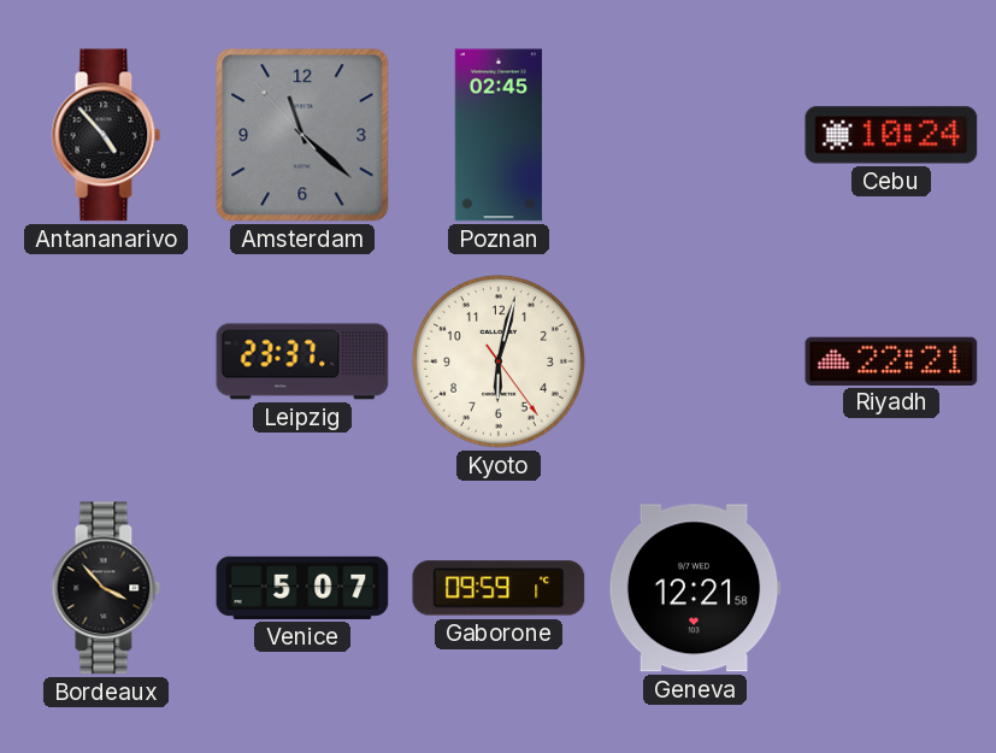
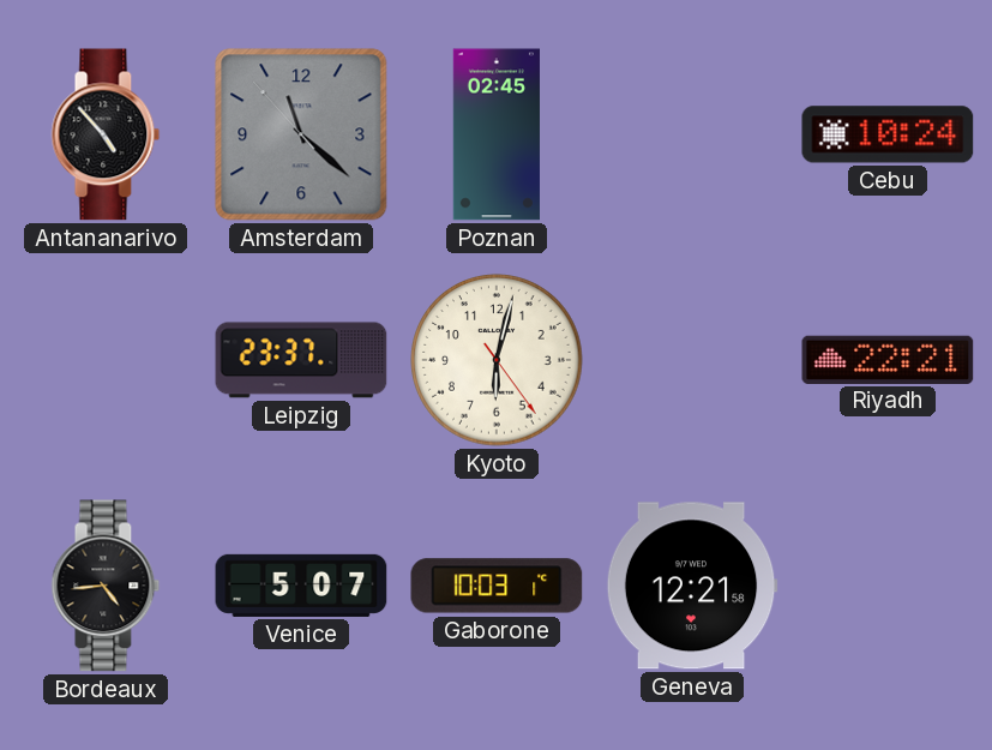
Bordeaux: 3:53 -> 4:44
Gaborone: 09:59 -> 10:03
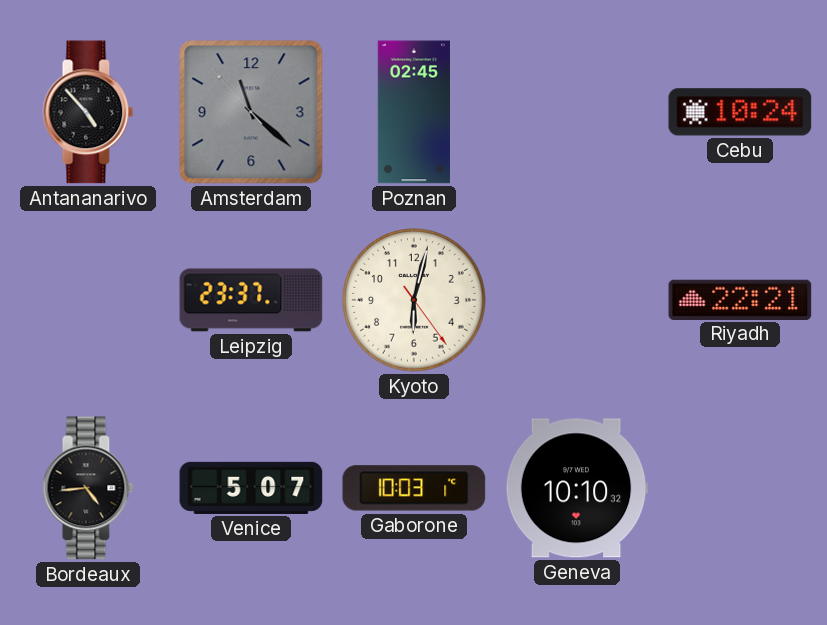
Geneva: 12:21 -> 10:10
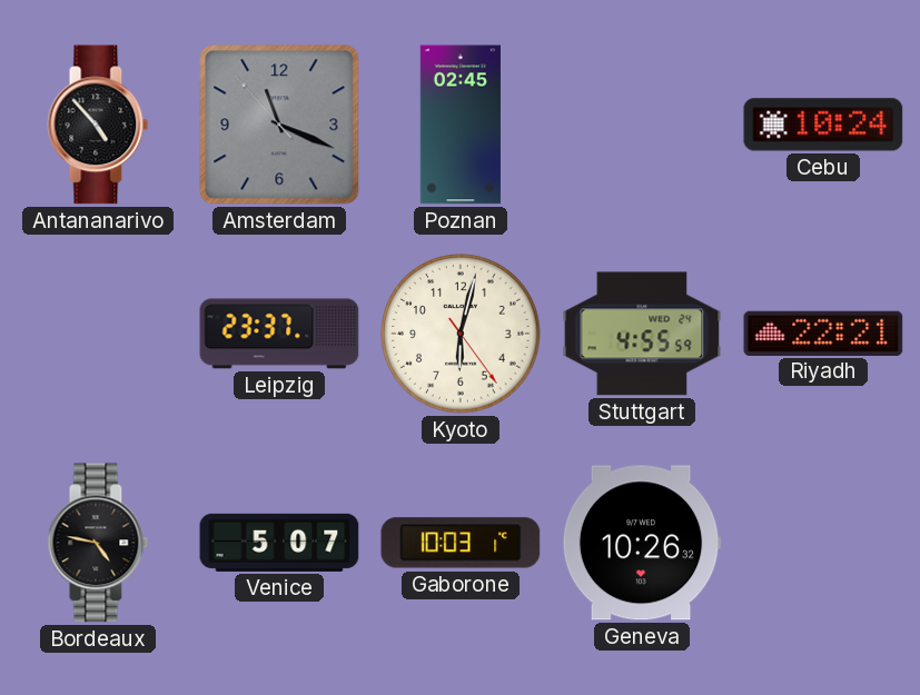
Amsterdam: 11:21 -> 11:18
Stuttgart: none -> 4:55
Bordeaux: 4:44 -> 4:47
Geneva: 10:10 -> 10:26
